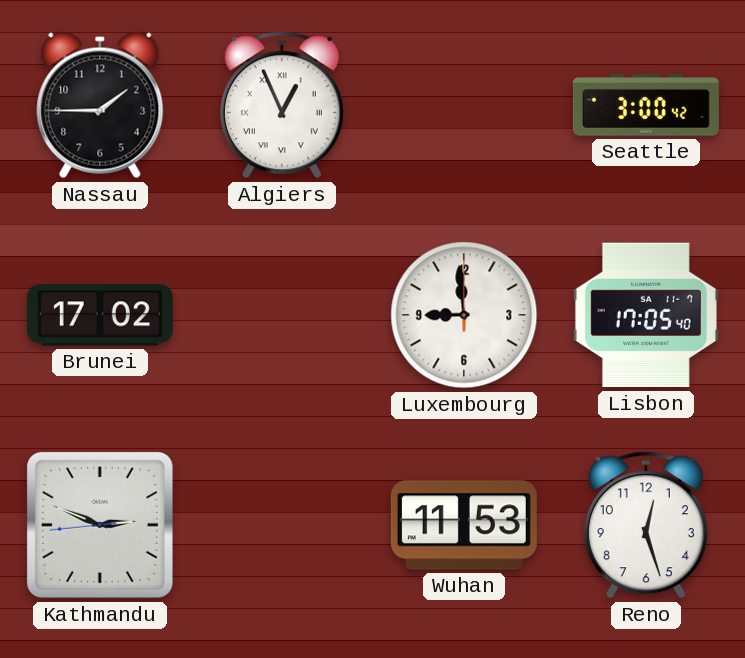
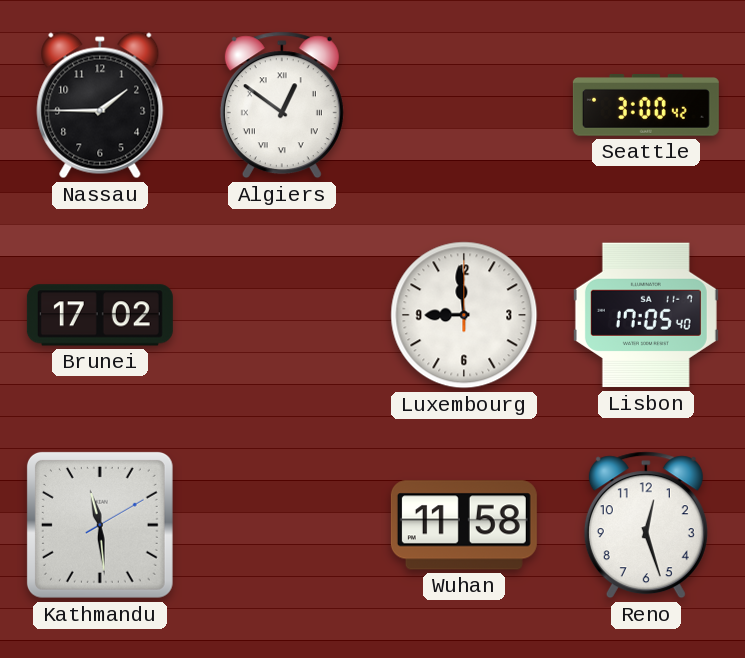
Algiers: 12:56 -> 12:51
Kathmandu: 2:48 -> 11:29
Wuhan: 11:53 -> 11:58
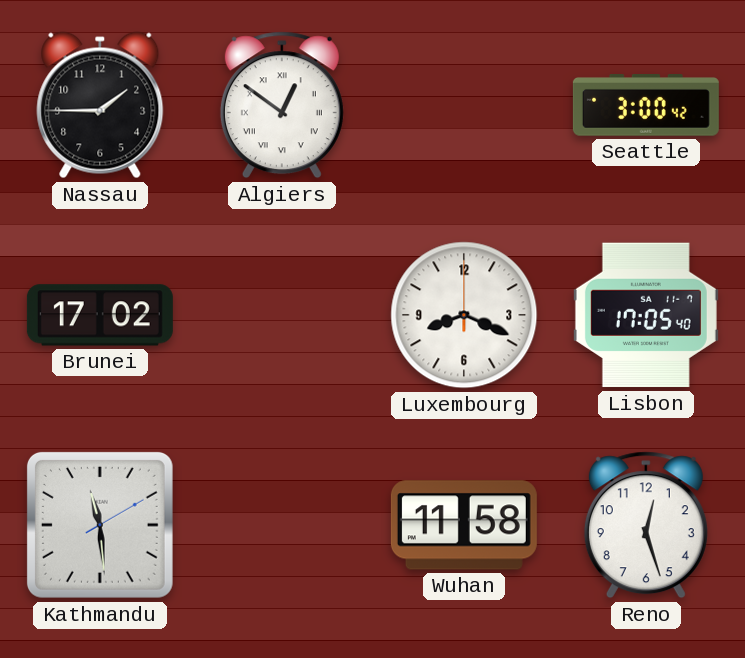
Luxembourg: 8:59 -> 8:19
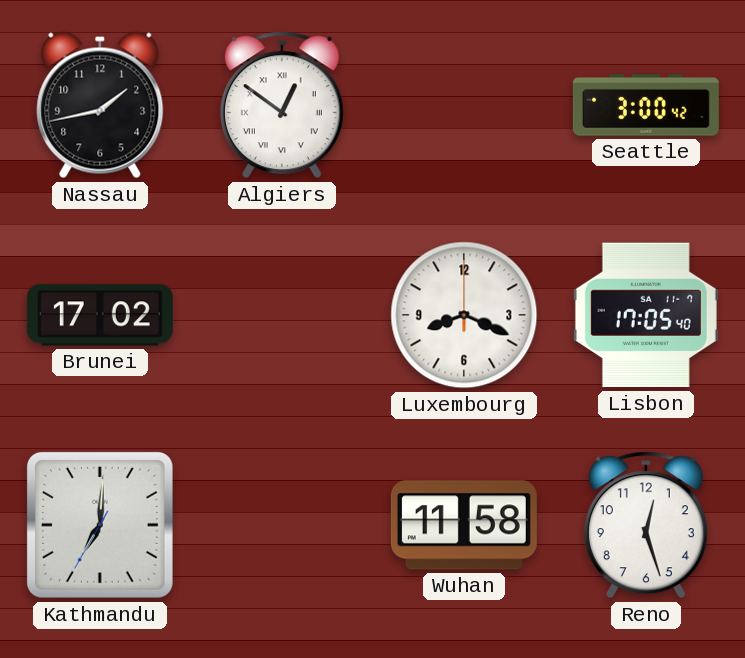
Nassau: 1:45 -> 1:43
Kathmandu: 11:29 -> 7:00
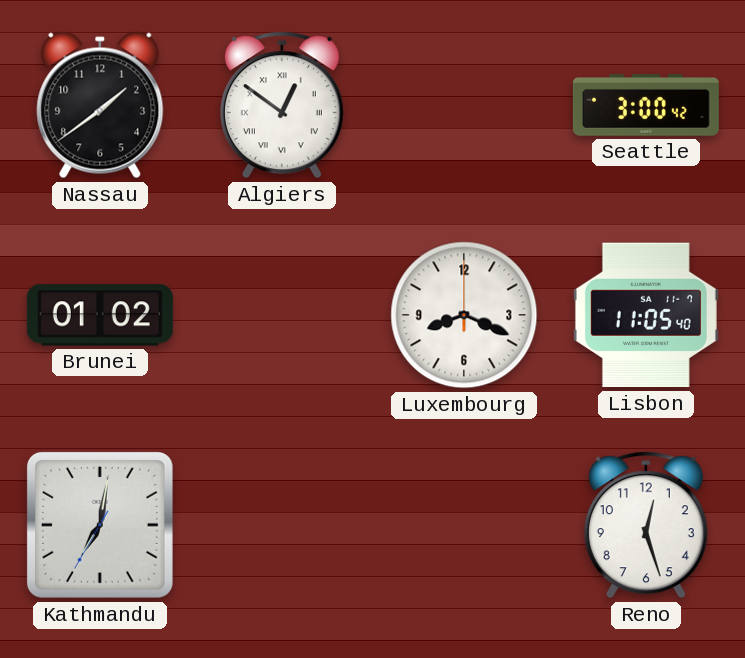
Nassau: 1:43 -> 1:39
Brunei: 17:02 -> 01:02
Lisbon: 17:05 -> 11:05
Kathmandu: 7:00 -> 7:01
Wuhan: 11:58 -> none
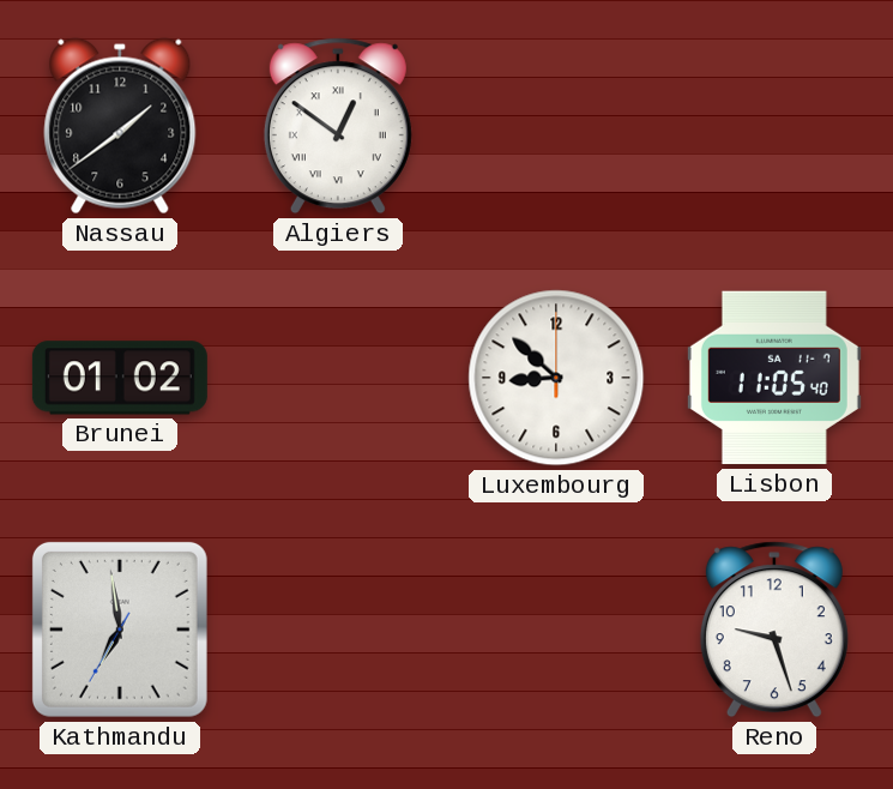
Seattle: 3:00 -> none
Luxembourg: 8:19 -> 8:52
Kathmandu: 7:01 -> 6:58
Reno: 12:27 -> 9:27
